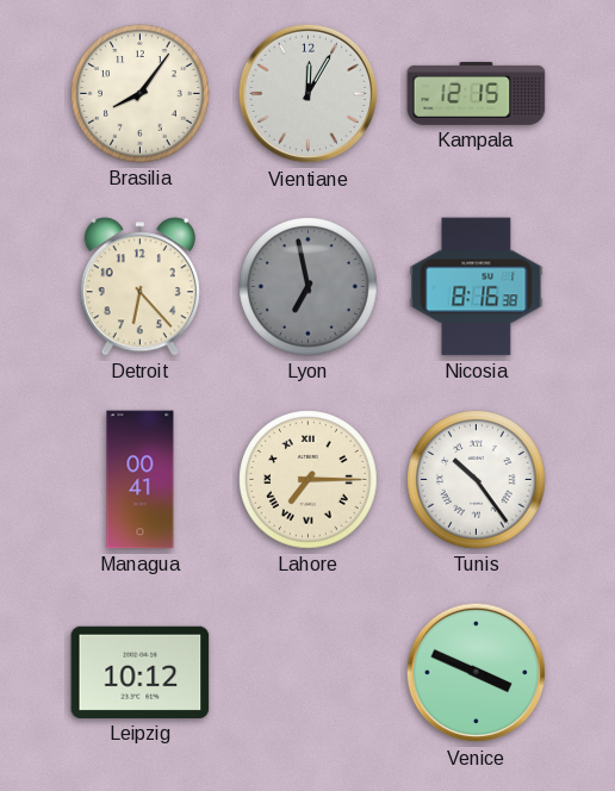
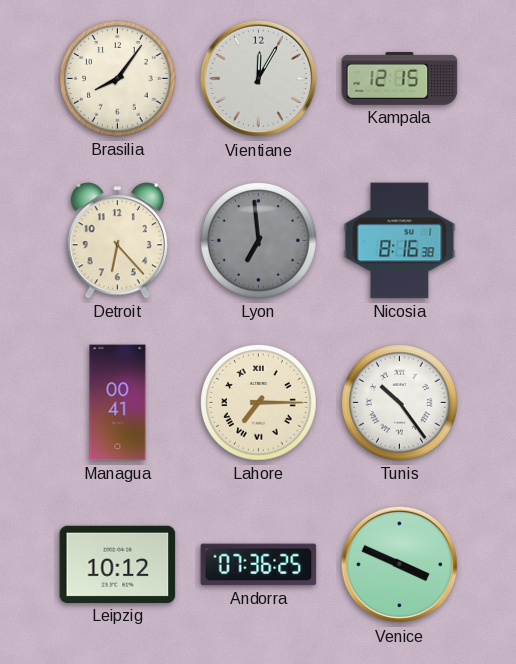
Lyon: 6:58 -> 6:59
Andorra: none -> 07:36
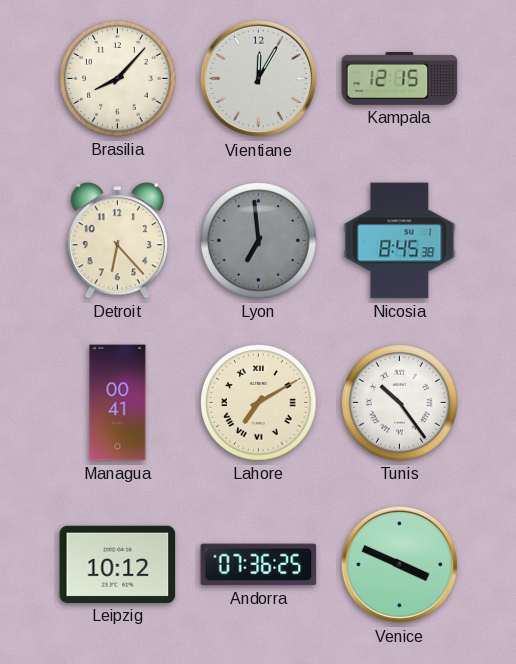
Brasilia: 8:06 -> 8:07
Nicosia: 8:16 -> 8:45
Lahore: 7:15 -> 7:10
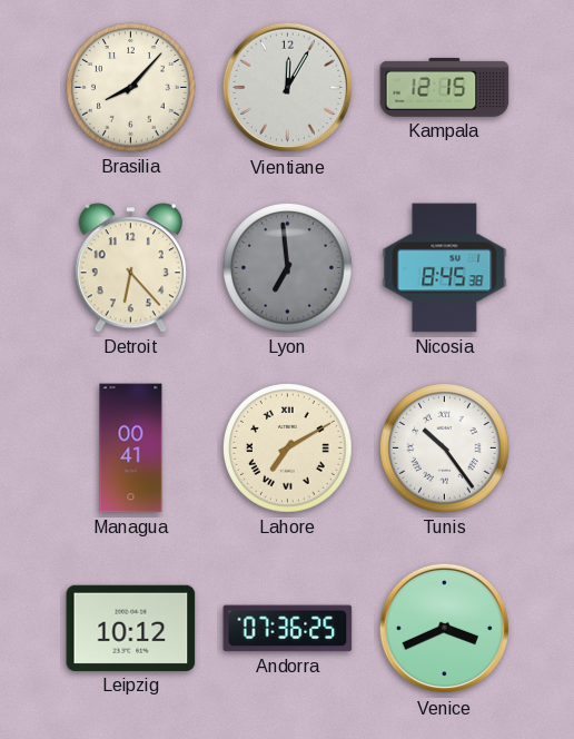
Venice: 3:49 -> 3:41
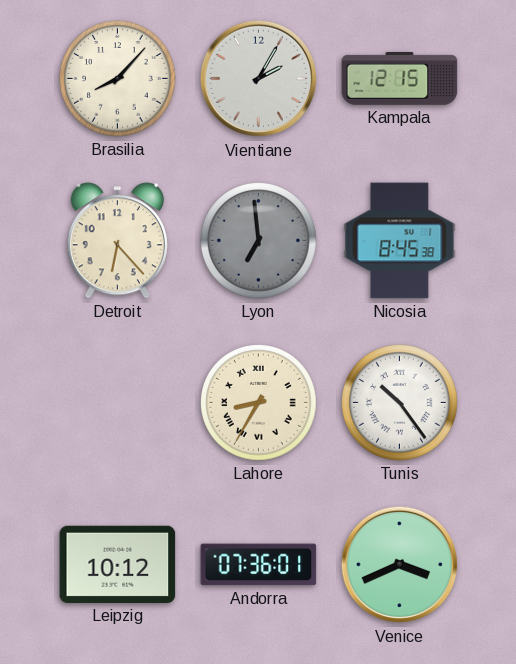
Vientiane: 12:05 -> 2:05
Managua: 00:41 -> none
Lahore: 7:10 -> 8:35
Andorra: 07:36:25 -> 07:36:01
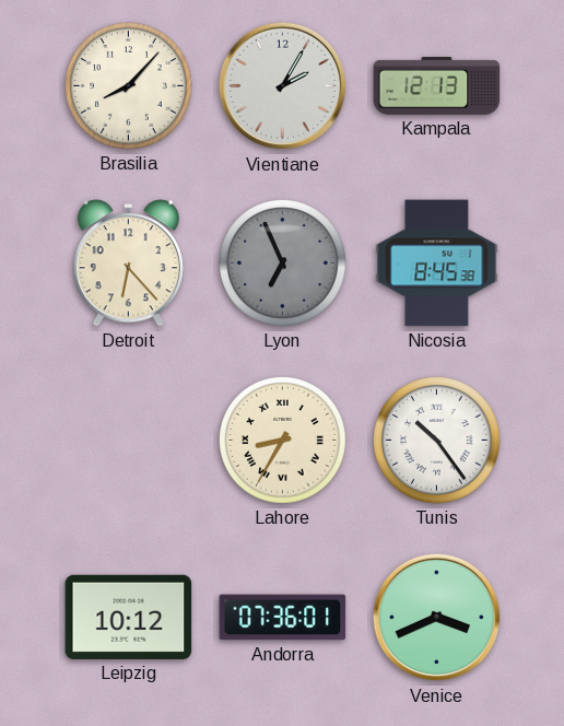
Kampala: 12:15 -> 12:13
Lyon: 6:59 -> 6:56
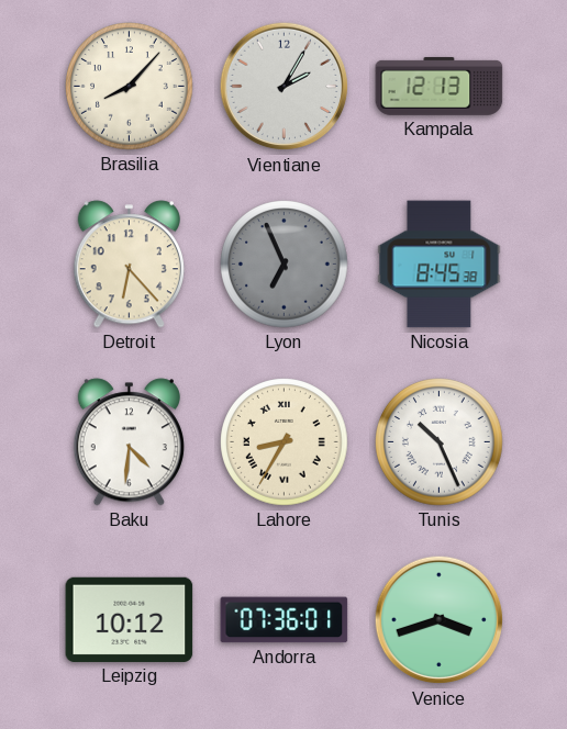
Baku: none -> 4:31
Tunis: 10:24 -> 10:26
Venice: 3:41 -> 3:42
